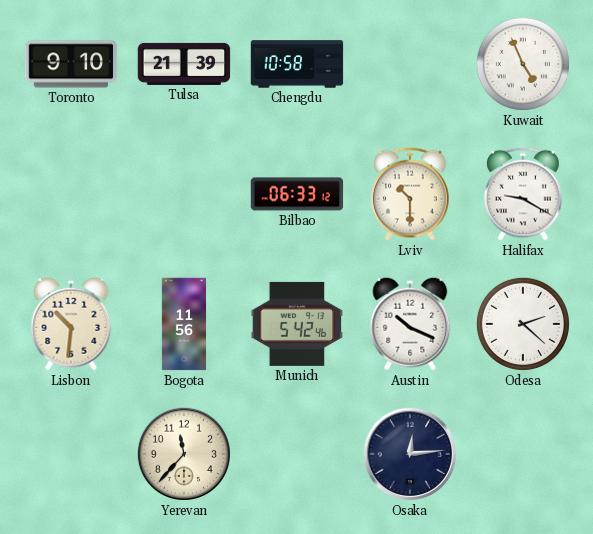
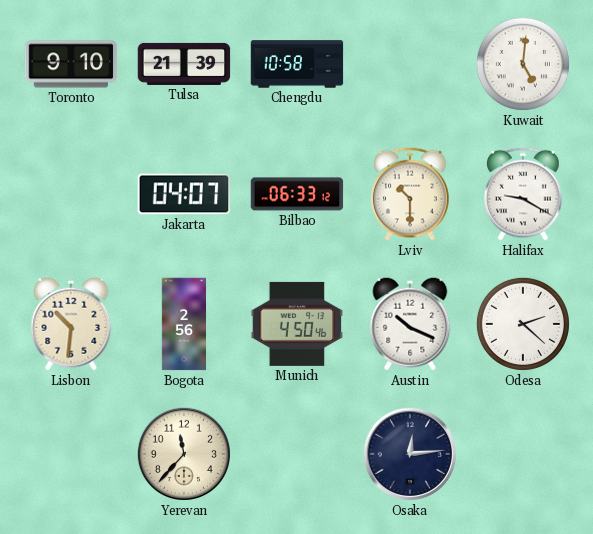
Kuwait: 4:56 -> 5:01
Jakarta: none -> 04:07
Bogota: 11:56 -> 2:56
Munich: 5:42 -> 4:50
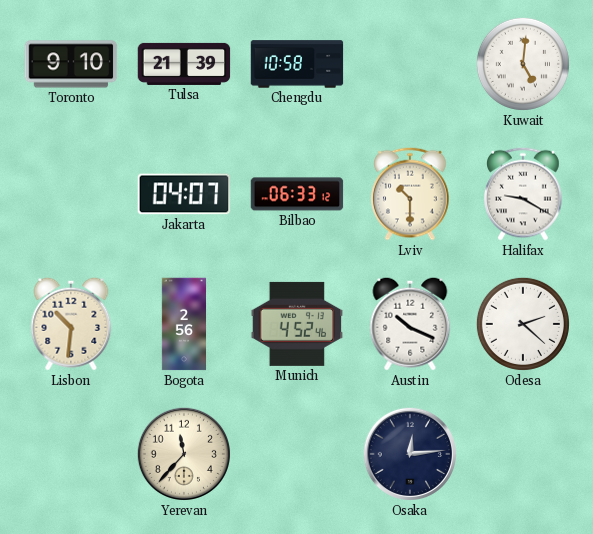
Munich: 4:50 -> 4:52
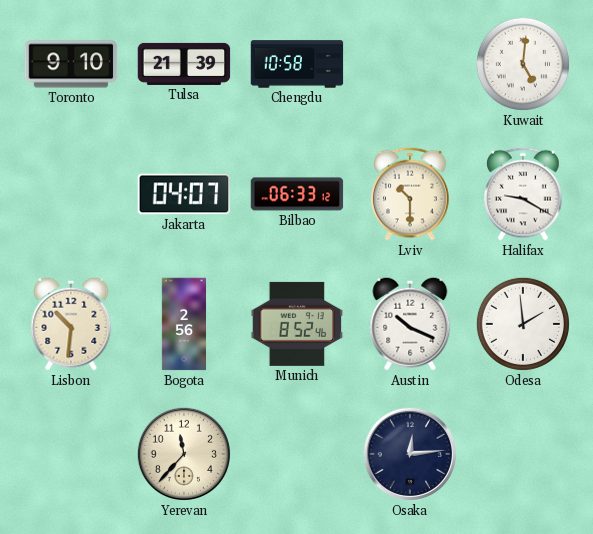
Munich: 4:52 -> 8:52
Odesa: 2:22 -> 1:59
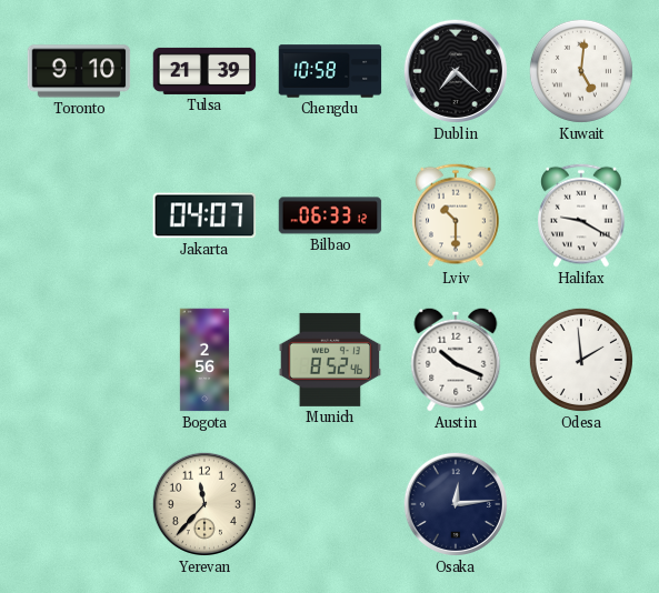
Dublin: none -> 7:22
Lisbon: 10:31 -> none
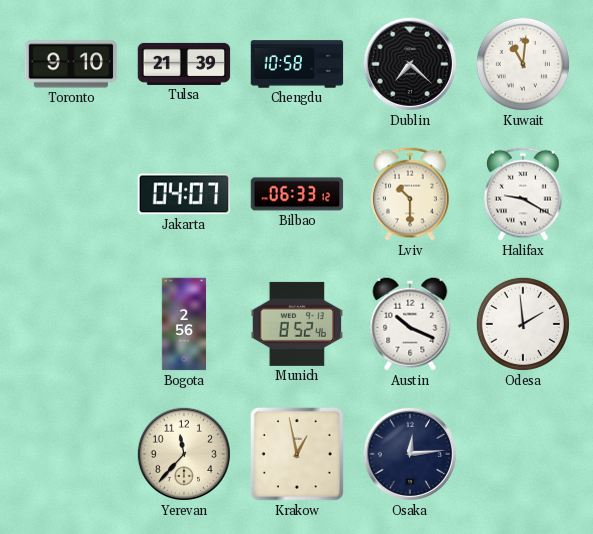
Kuwait: 5:01 -> 11:01
Krakow: none -> 12:58
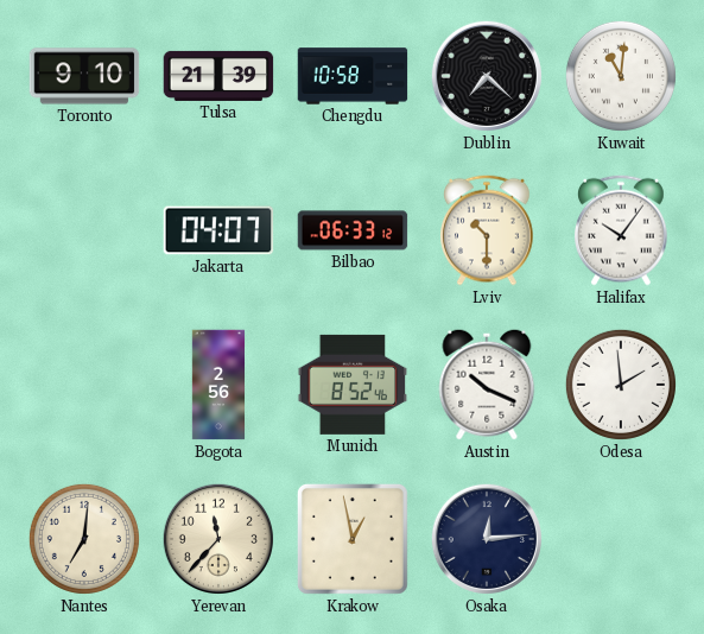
Halifax: 9:20 -> 10:06
Nantes: none -> 7:01
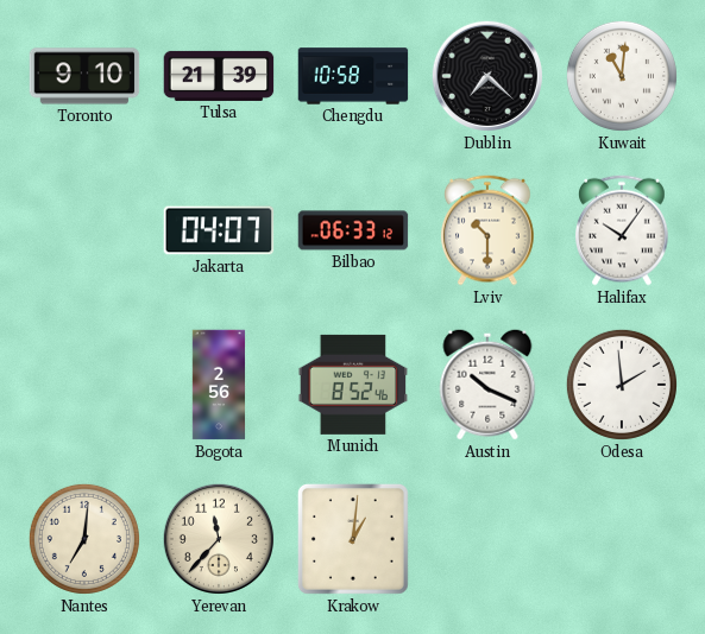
Krakow: 12:58 -> 1:01
Osaka: 12:14 -> none
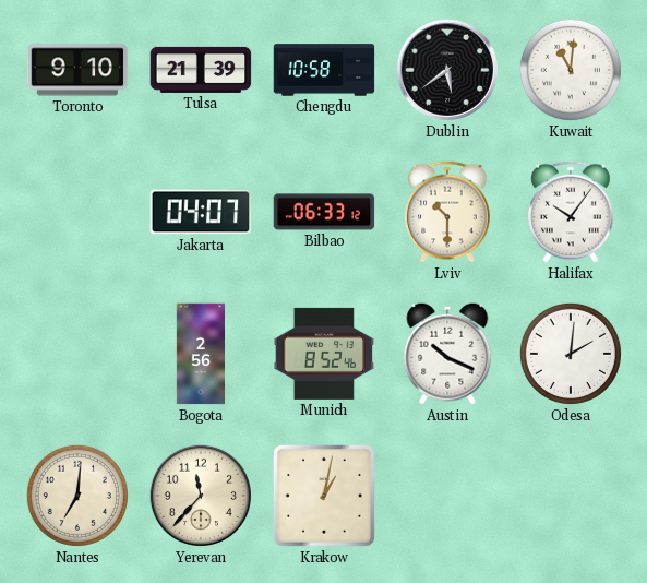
Dublin: 7:22 -> 5:39
Odesa: 1:59 -> 2:01
Krakow: 1:01 -> 1:02
